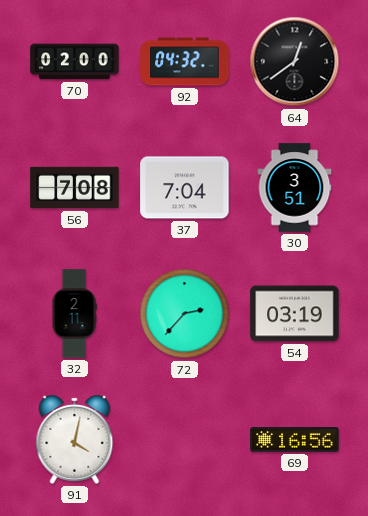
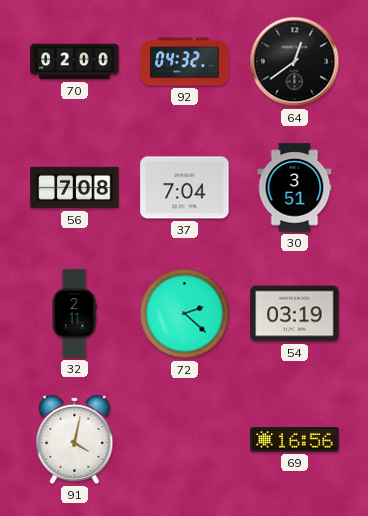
72: 2:37 -> 2:22
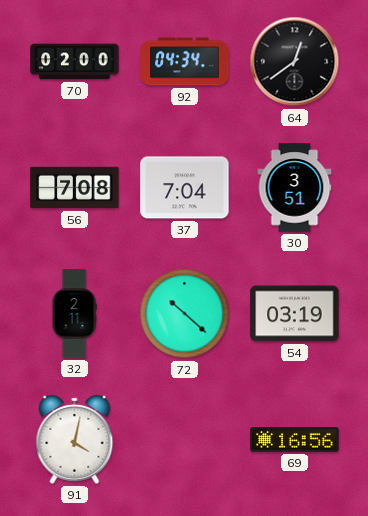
92: 04:32 -> 04:34
72: 2:22 -> 10:22
